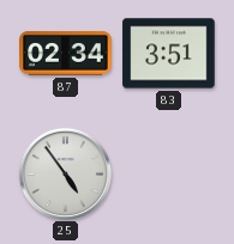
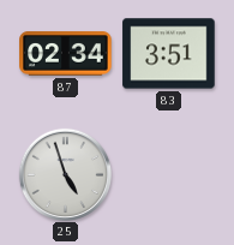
25: 4:54 -> 4:57
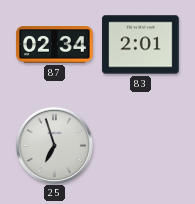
83: 3:51 -> 2:01
25: 4:57 -> 6:57
